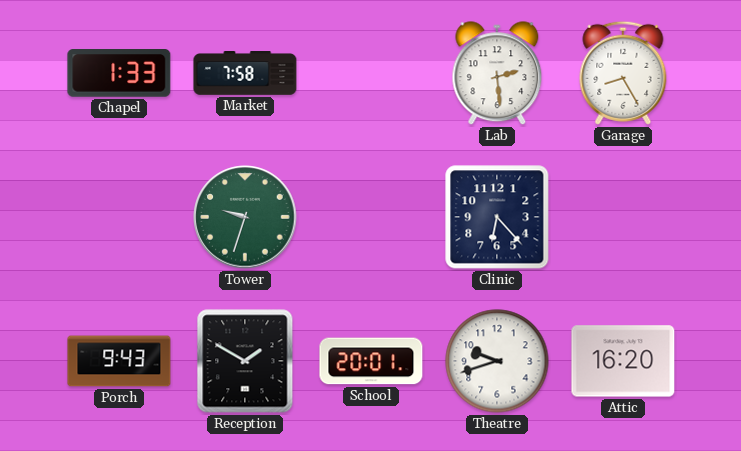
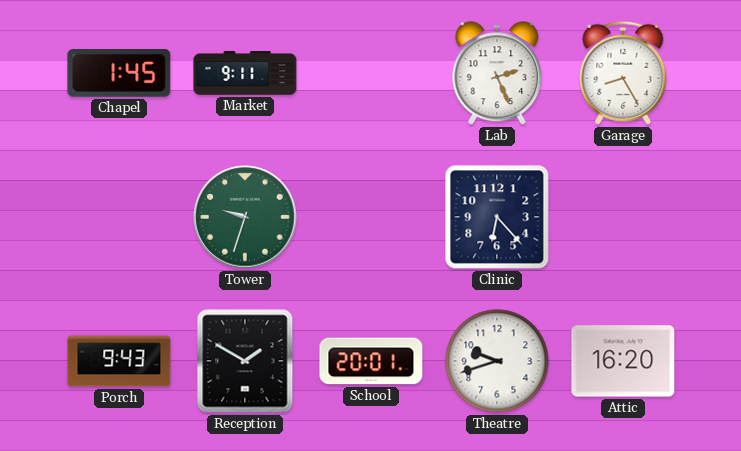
Chapel: 1:33 -> 1:45
Market: 7:58 -> 9:11
Lab: 2:29 -> 2:26
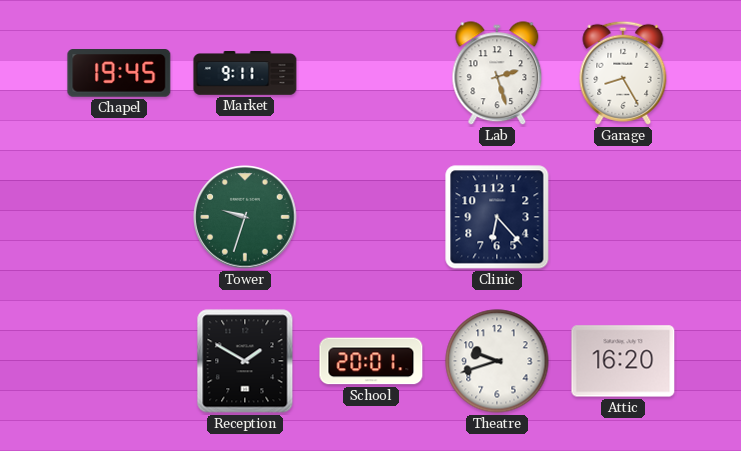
Chapel: 1:45 -> 19:45
Lab: 2:26 -> 2:27
Porch: 9:43 -> none
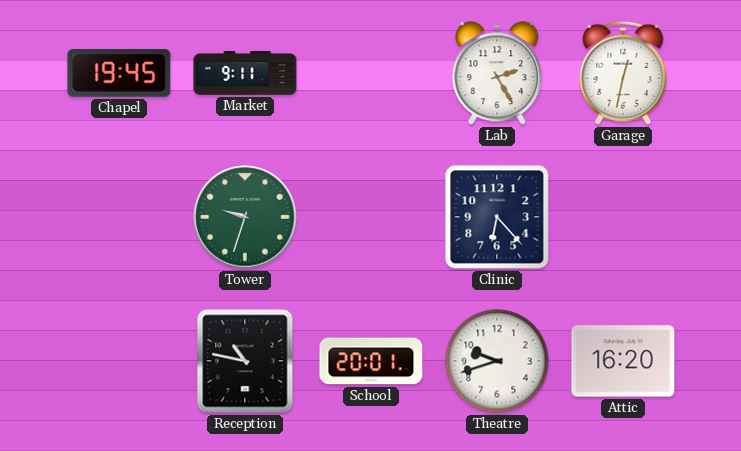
Lab: 2:27 -> 2:25
Garage: 8:25 -> 12:32
Reception: 1:50 -> 10:47
